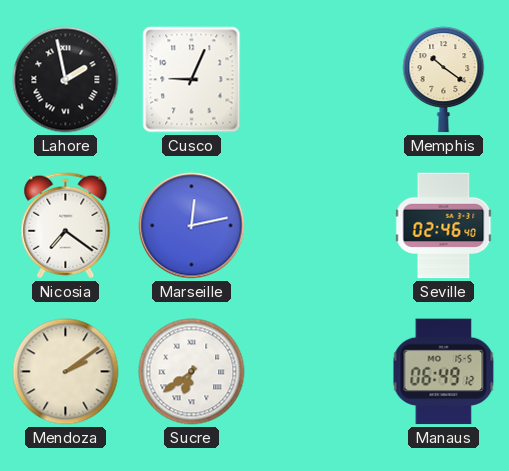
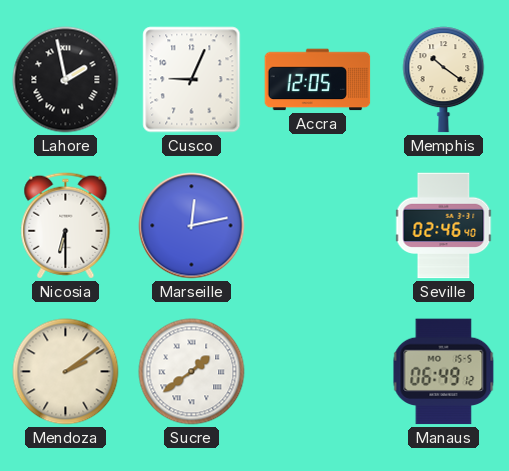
Accra: none -> 12:05
Nicosia: 7:21 -> 6:30
Sucre: 6:39 -> 1:39
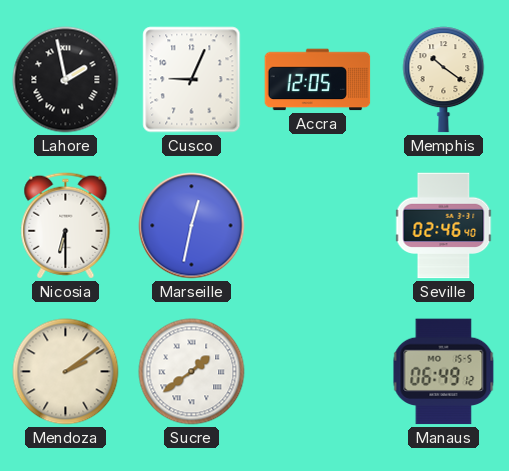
Marseille: 12:13 -> 12:32
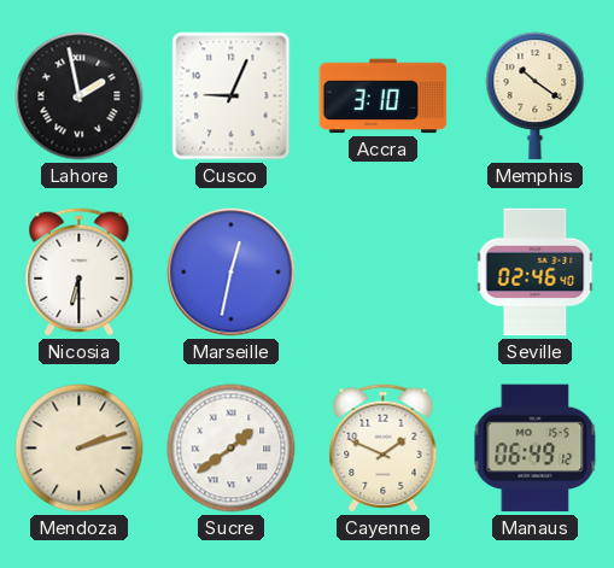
Accra: 12:05 -> 3:10
Mendoza: 2:09 -> 2:12
Cayenne: none -> 1:49
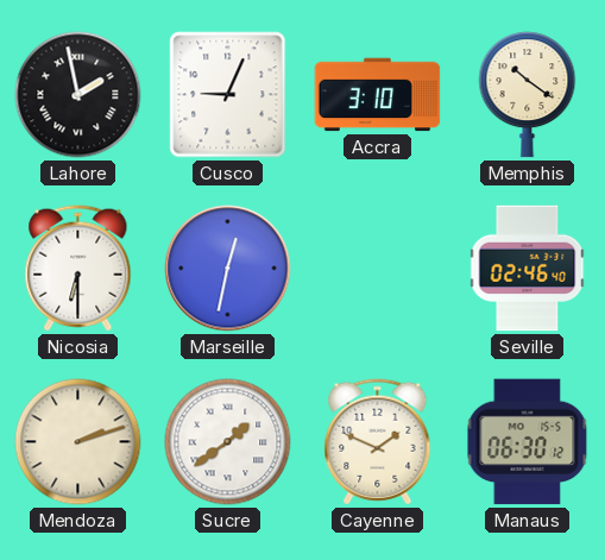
Manaus: 06:49 -> 06:30
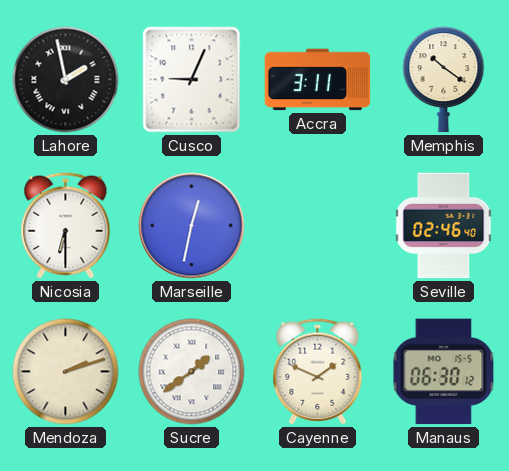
Accra: 3:10 -> 3:11
